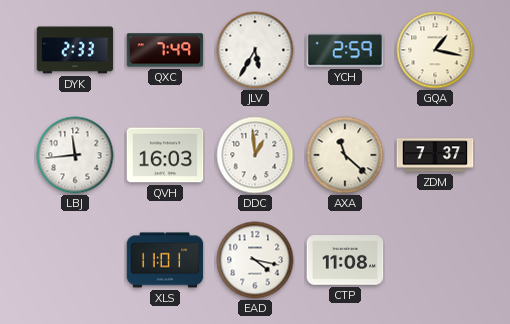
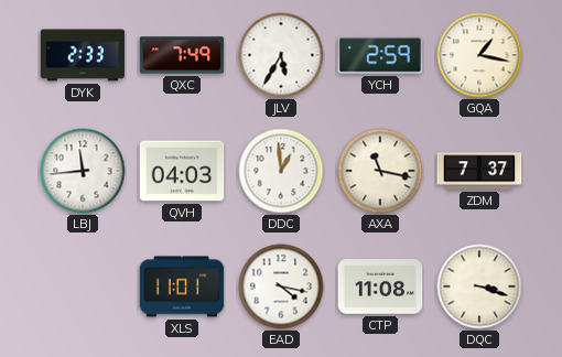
QVH: 16:03 -> 04:03
AXA: 11:22 -> 11:17
DQC: none -> 3:18
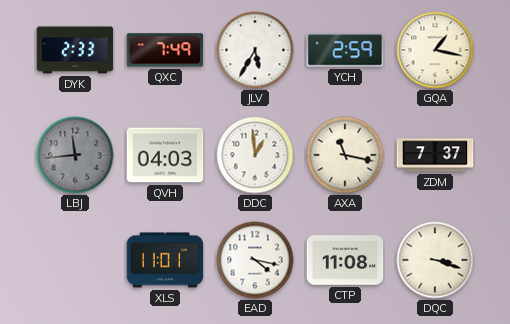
LBJ dial: white -> grey
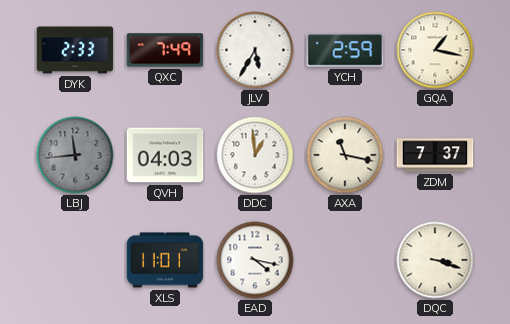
CTP: 11:08 -> none
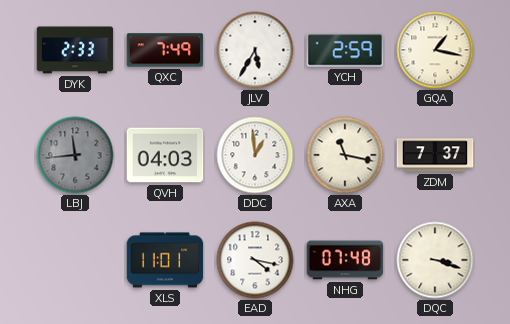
NHG: none -> 07:48
